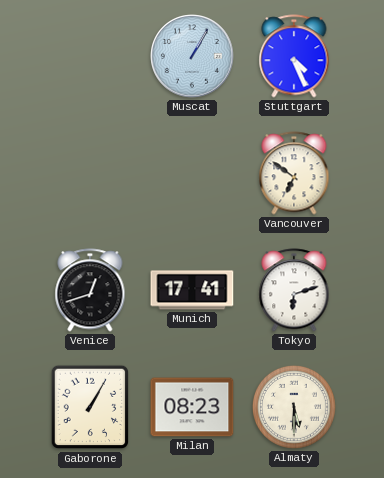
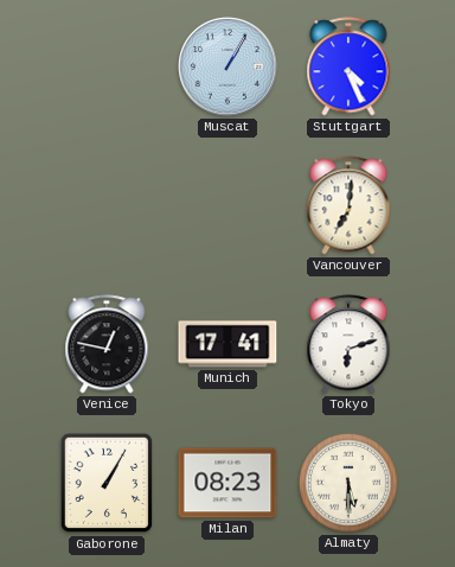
Vancouver: 6:51 -> 7:01
Venice: 12:42 -> 12:47
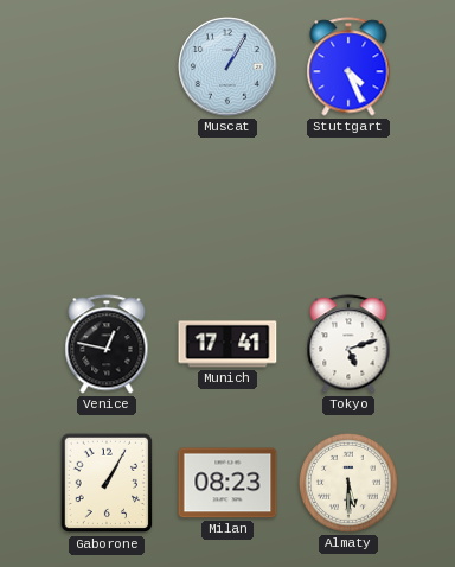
Vancouver: 7:01 -> none
Tokyo: 6:12 -> 5:12
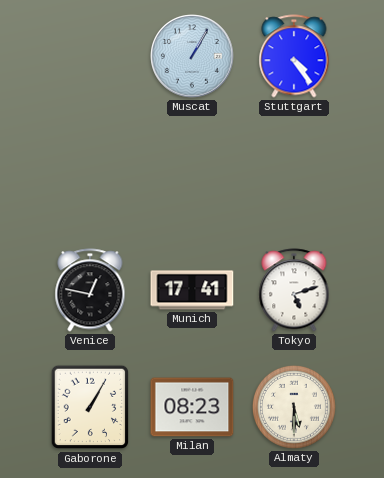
Stuttgart: 4:26 -> 4:24
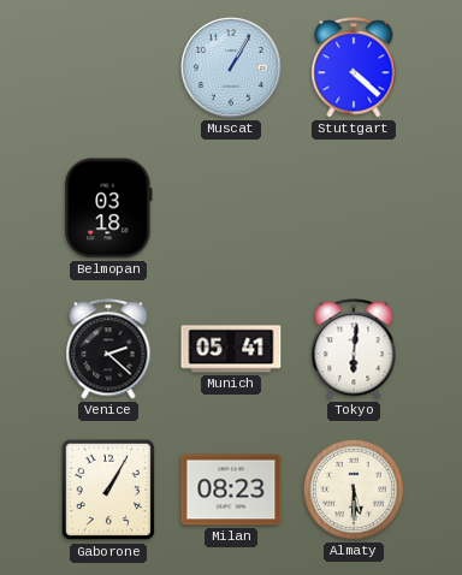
Stuttgart: 4:24 -> 4:22
Belmopan: none -> 03:18
Venice: 12:47 -> 2:22
Munich: 17:41 -> 05:41
Tokyo: 5:12 -> 6:01
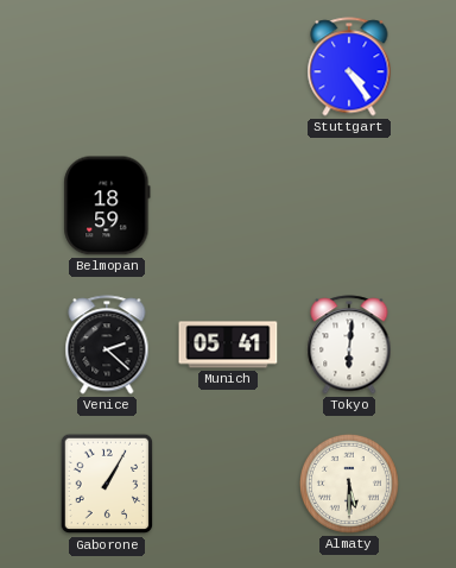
Muscat: 1:05 -> none
Stuttgart: 4:22 -> 4:24
Belmopan: 03:18 -> 18:59
Milan: 08:23 -> none
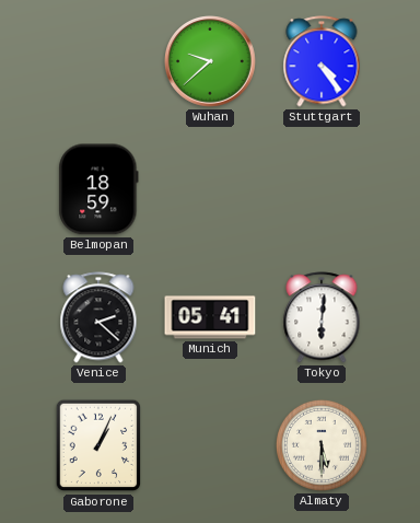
Wuhan: none -> 9:38
Gaborone: 1:05 -> 1:04
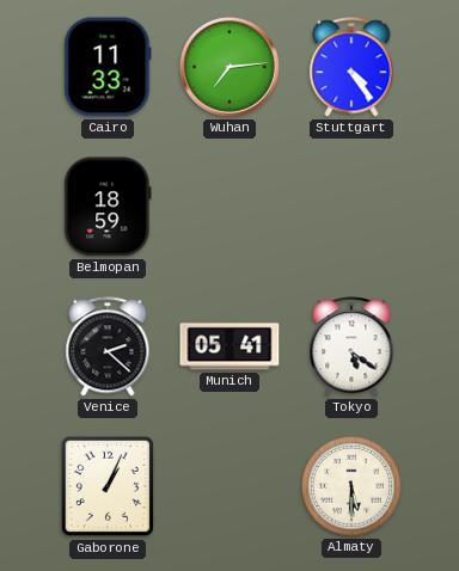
Cairo: none -> 11:33
Wuhan: 9:38 -> 7:14
Tokyo: 6:01 -> 5:21
